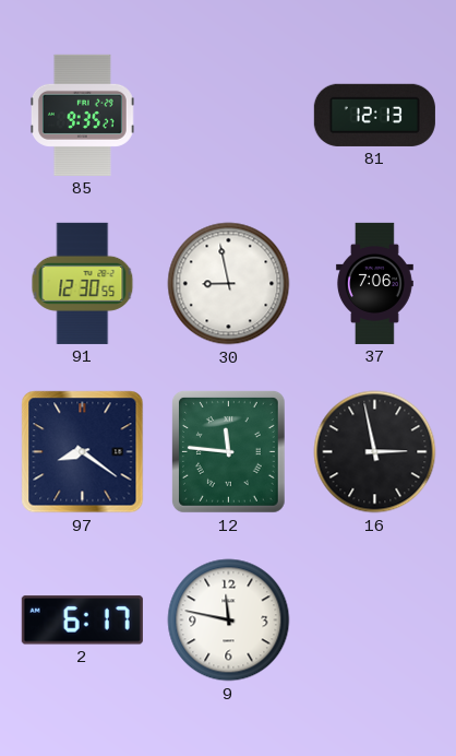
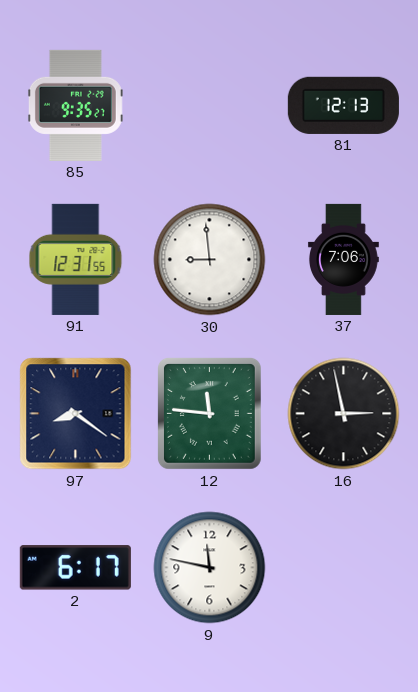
91: 12:30 -> 12:31
30: 8:58 -> 8:59
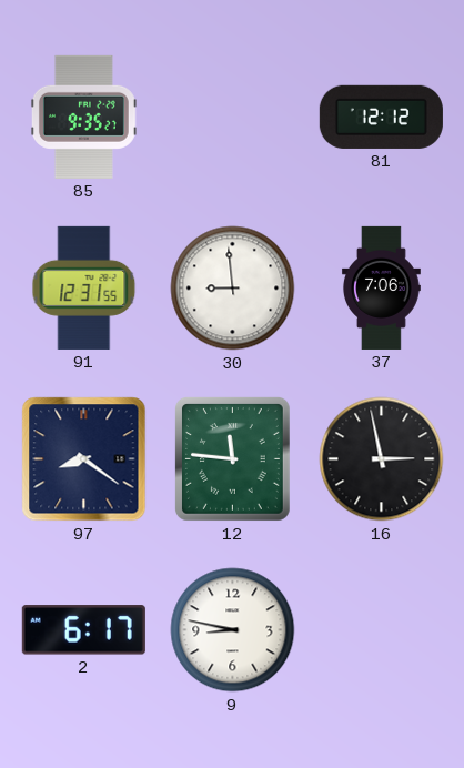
81: 12:13 -> 12:12
9: 11:47 -> 8:47
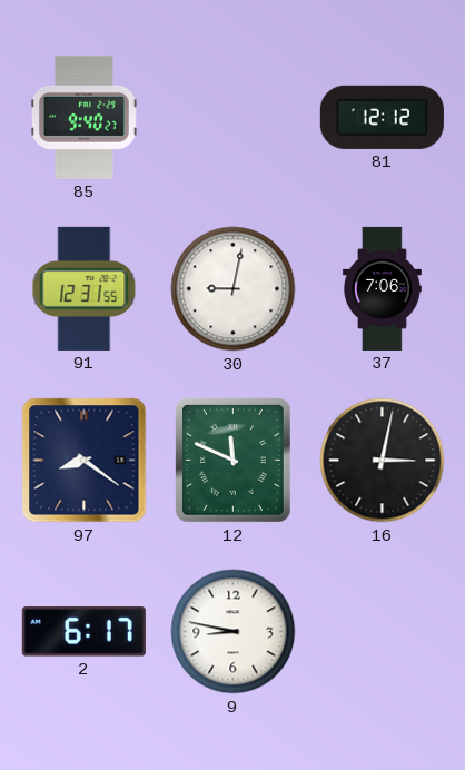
85: 9:35 -> 9:40
30: 8:59 -> 9:02
12: 11:46 -> 11:49
16: 2:58 -> 3:02
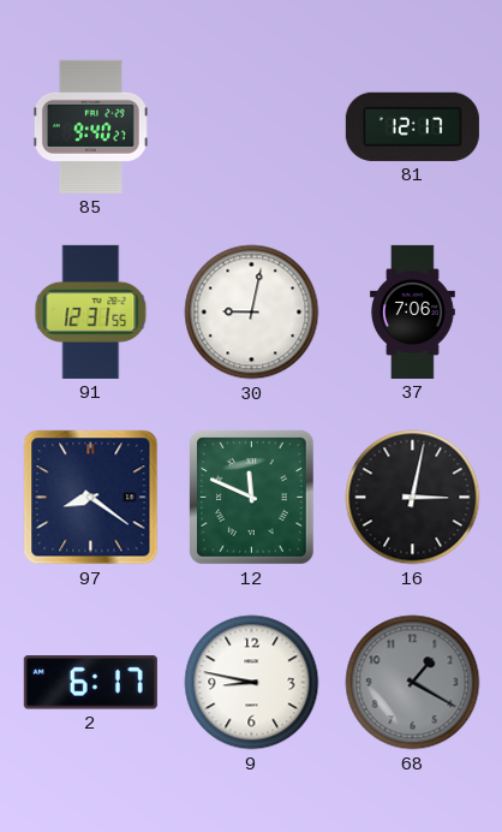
81: 12:12 -> 12:17
68: none -> 1:20
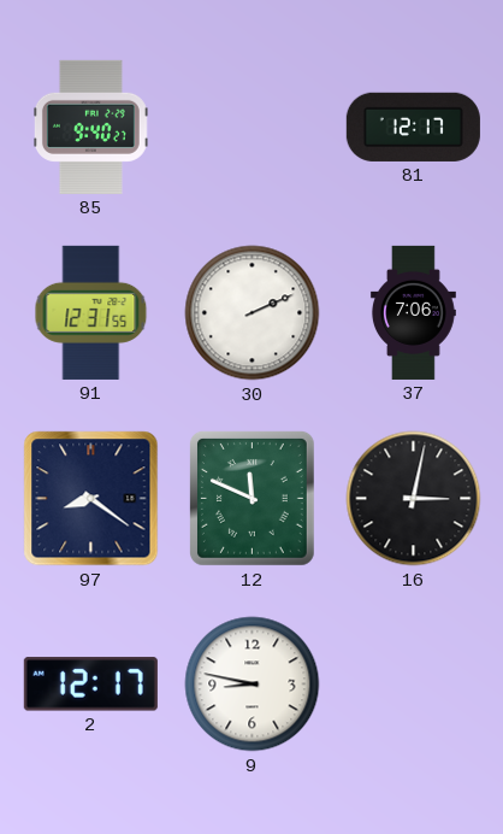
30: 9:02 -> 2:11
2: 6:17 -> 12:17
68: 1:20 -> none
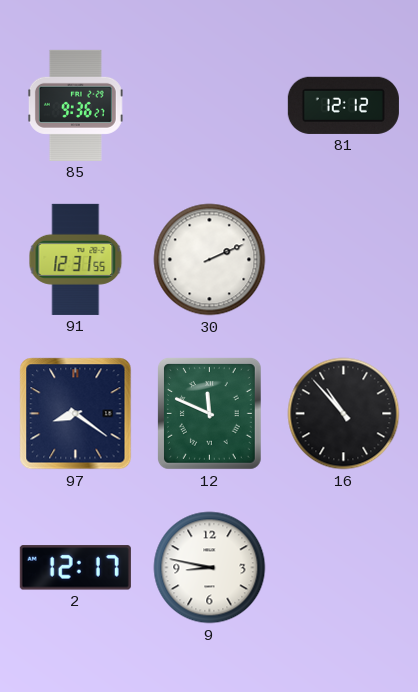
85: 9:40 -> 9:36
81: 12:17 -> 12:12
37: 7:06 -> none
16: 3:02 -> 10:53
